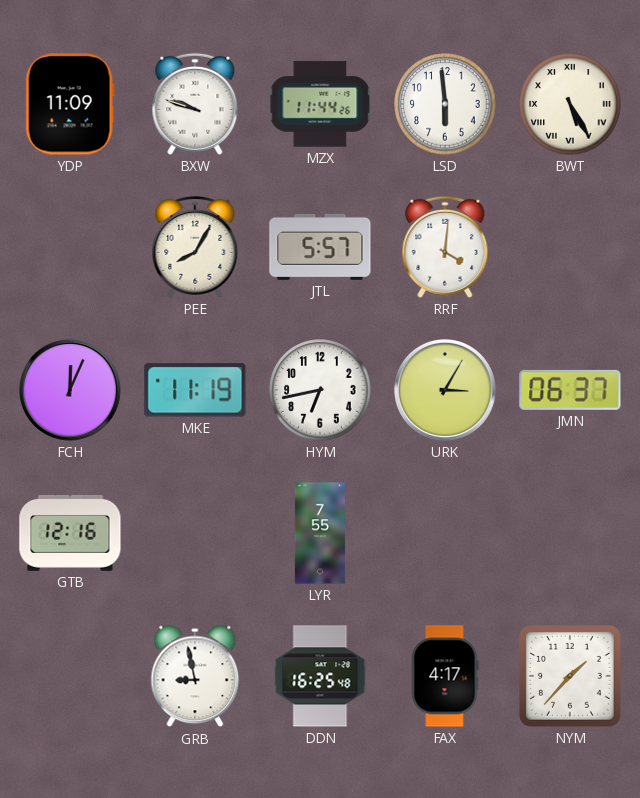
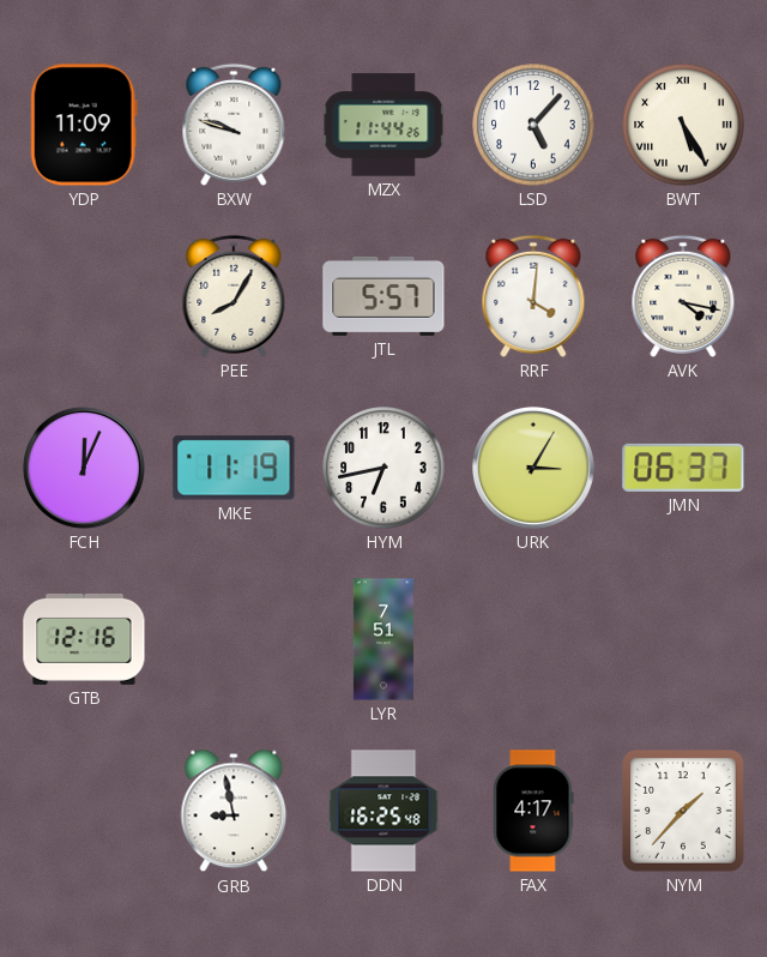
LSD: 5:59 -> 5:07
AVK: none -> 4:17
LYR: 7:55 -> 7:51
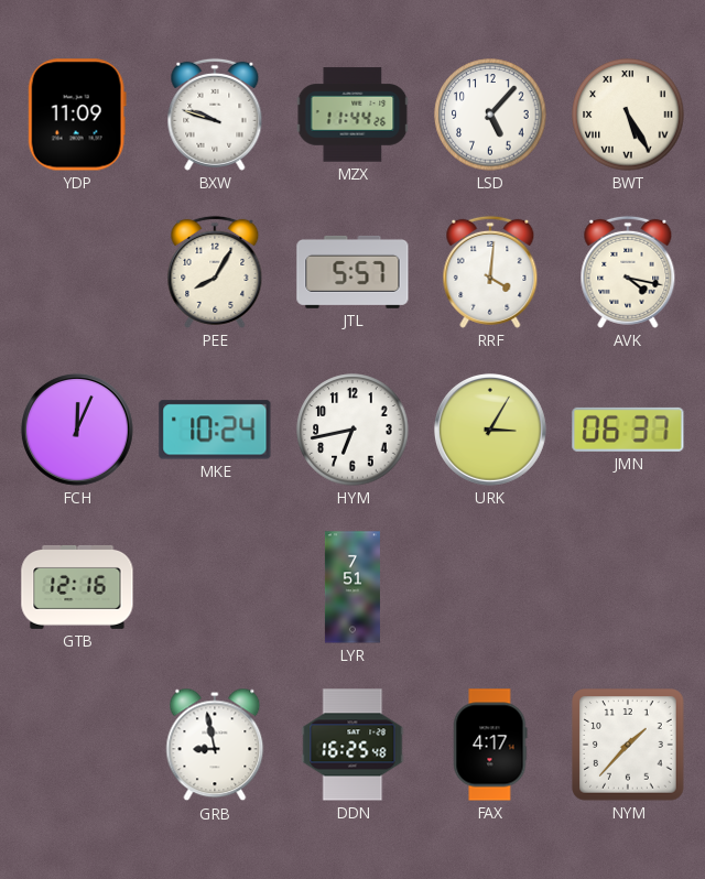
MKE: 11:19 -> 10:24
